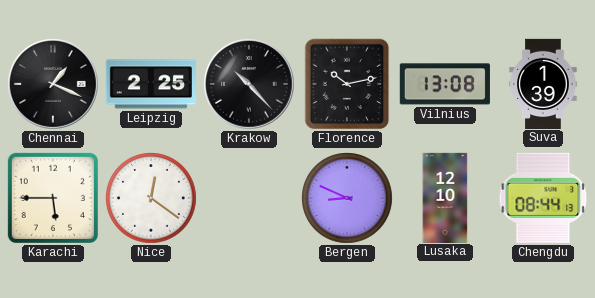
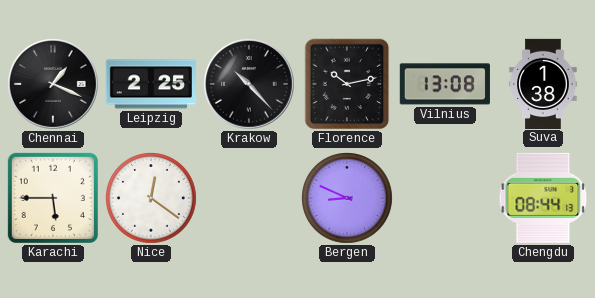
Suva: 1:39 -> 1:38
Lusaka: 12:10 -> none
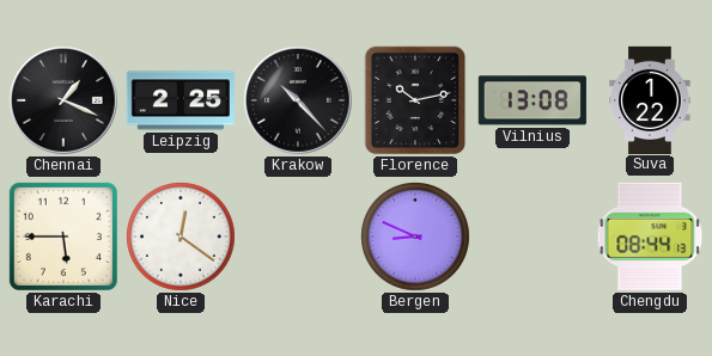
Suva: 1:38 -> 1:22
